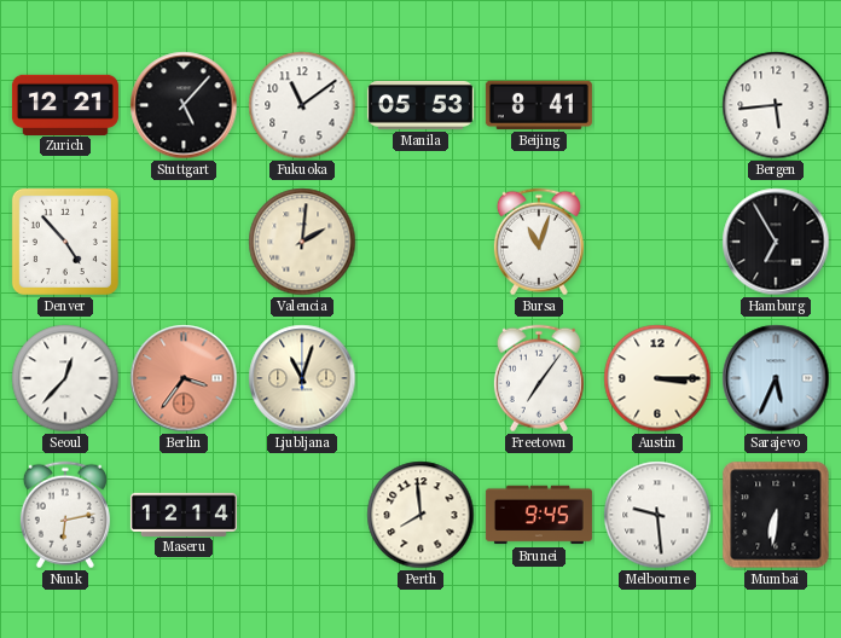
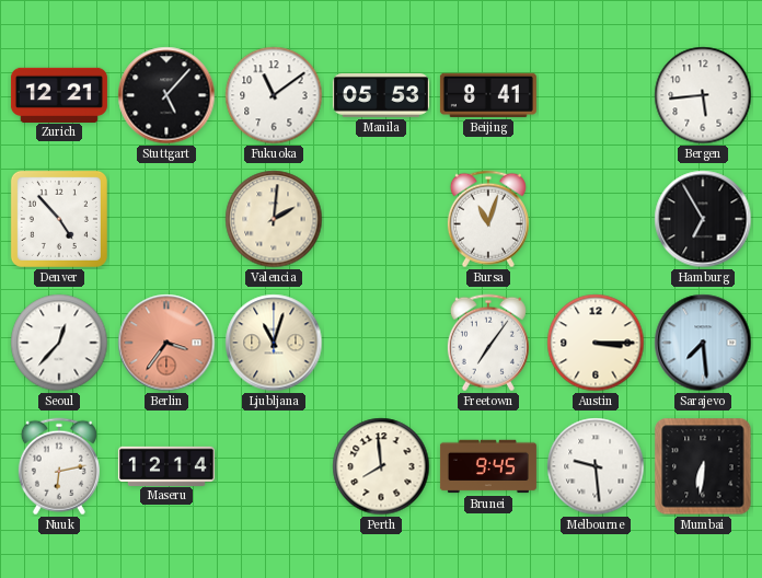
Sarajevo: 5:34 -> 7:29
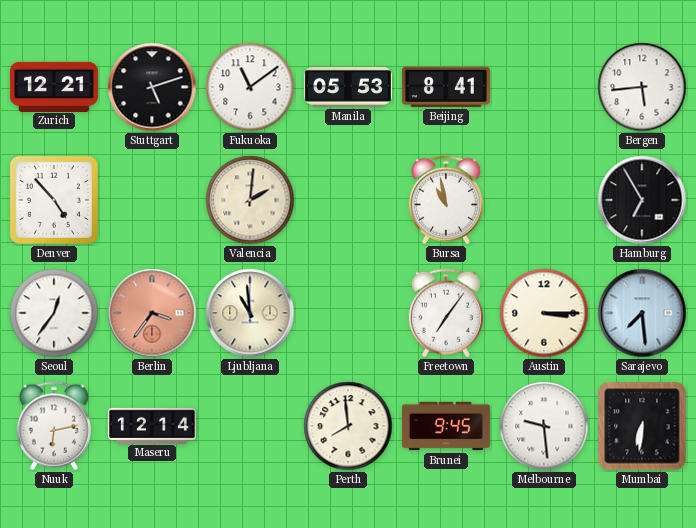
Stuttgart: 5:07 -> 5:12
Bursa: 11:03 -> 10:58
Seoul: 12:37 -> 12:36
Ljubljana: 11:03 -> 10:59
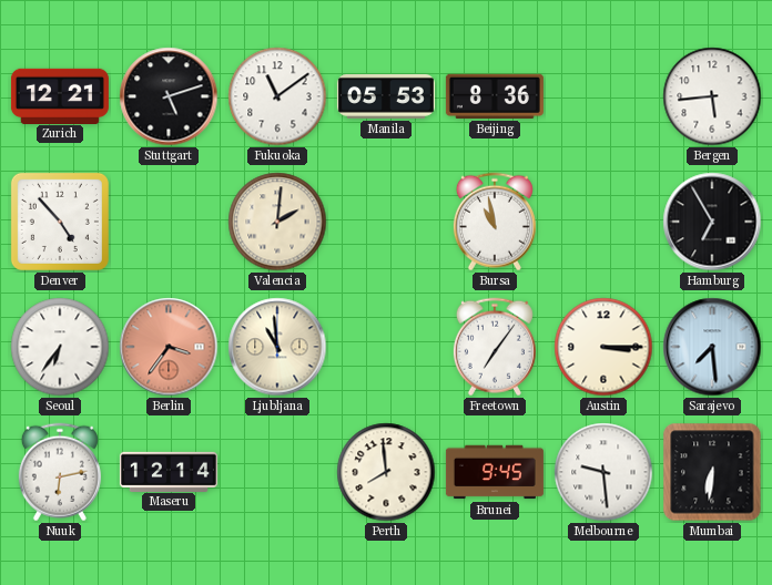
Beijing: 8:41 -> 8:36
Seoul: 12:36 -> 6:36
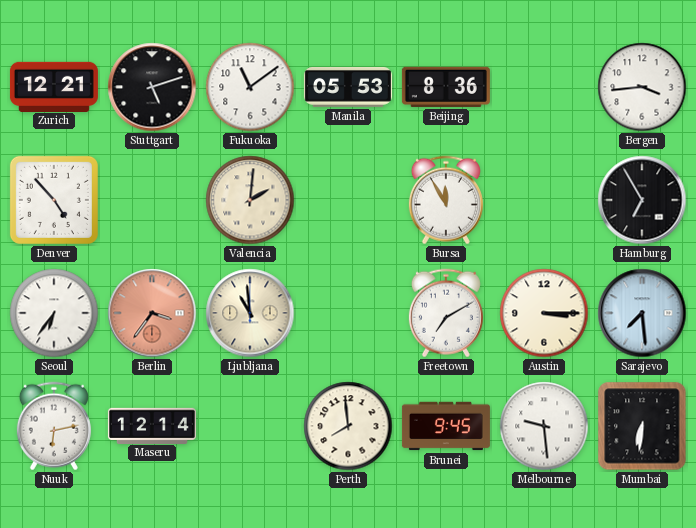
Bergen: 5:44 -> 3:44
Bursa: 10:58 -> 11:55
Freetown: 7:06 -> 7:10
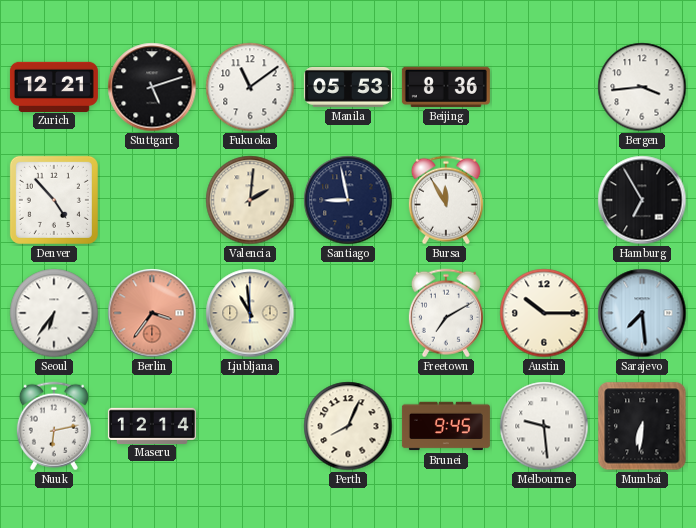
Santiago: none -> 8:58
Austin: 3:15 -> 10:15
Perth: 7:59 -> 8:04
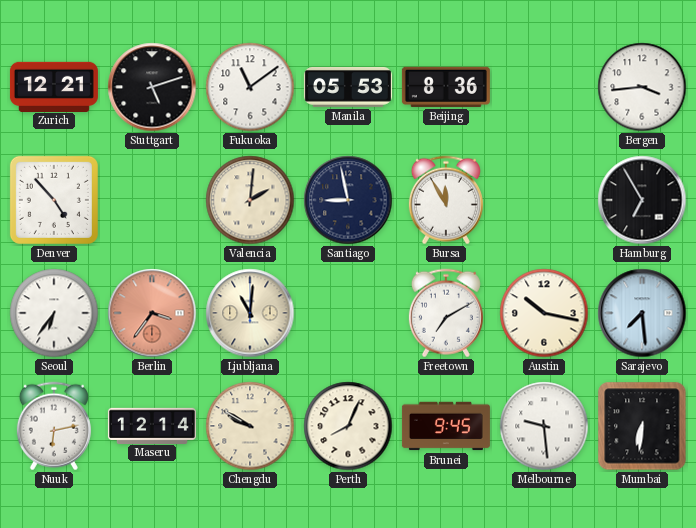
Ljubljana: 10:59 -> 11:01
Austin: 10:15 -> 10:17
Chengdu: none -> 9:50
